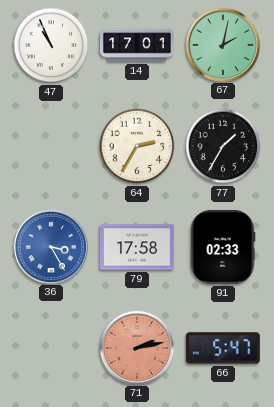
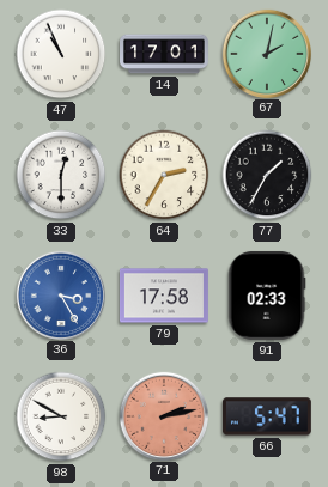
33: none -> 12:30
98: none -> 8:50
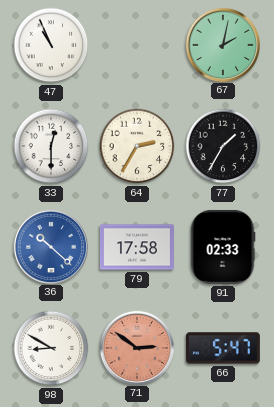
14: 17:01 -> none
36: 3:25 -> 10:22
71: 2:13 -> 2:51
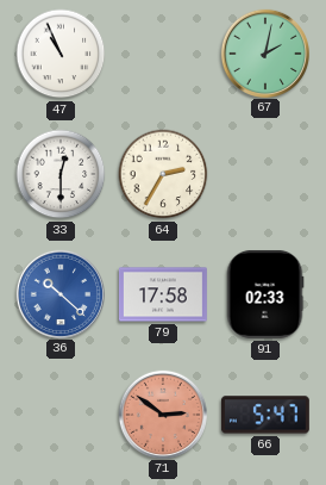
77: 1:35 -> none
98: 8:50 -> none
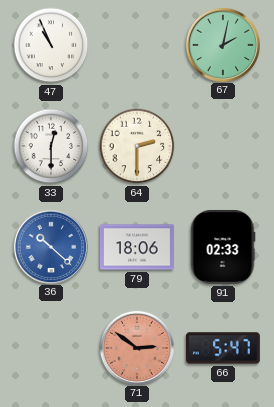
64: 2:35 -> 2:30
79: 17:58 -> 18:06
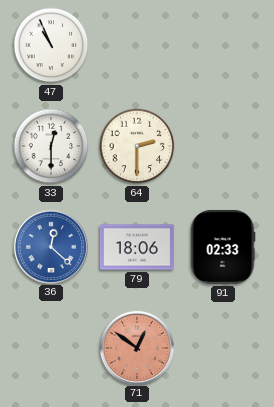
67: 2:02 -> none
36: 10:22 -> 12:22
71: 2:51 -> 12:51
66: 5:47 -> none
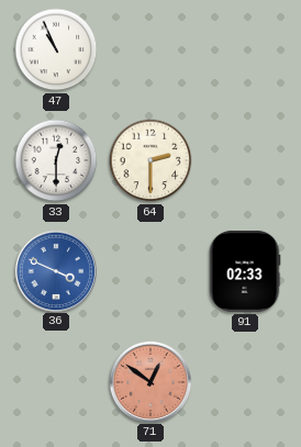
36: 12:22 -> 3:49
79: 18:06 -> none
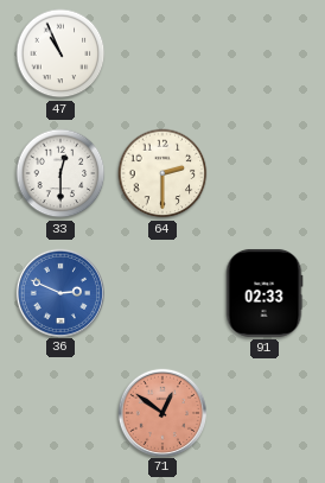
36: 3:49 -> 2:49
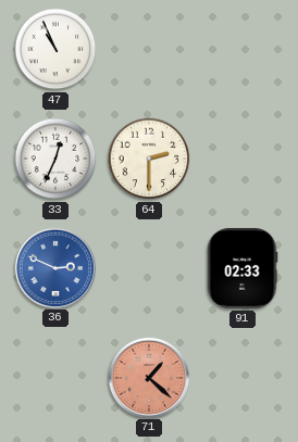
33: 12:30 -> 12:34
71: 12:51 -> 1:22
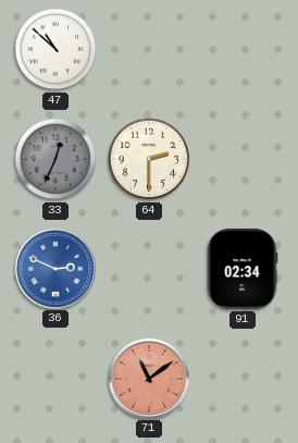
47: 10:56 -> 10:52
33 dial: white -> grey
91: 02:33 -> 02:34
71: 1:22 -> 11:09
